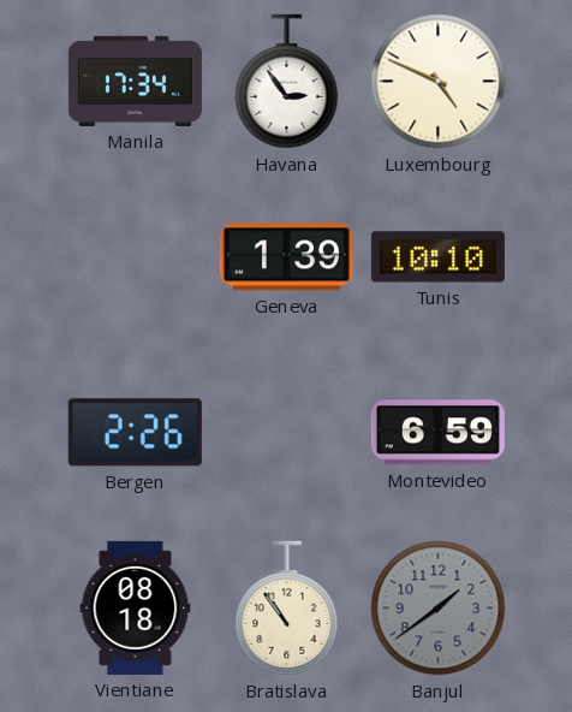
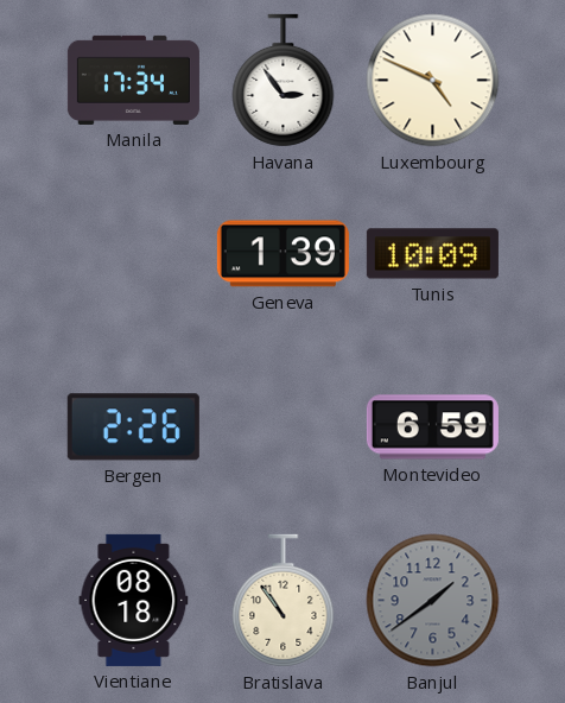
Tunis: 10:10 -> 10:09
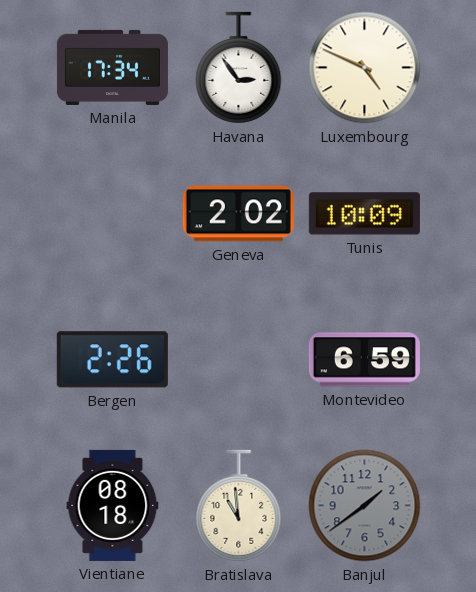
Geneva: 1:39 -> 2:02
Bratislava: 10:54 -> 10:59
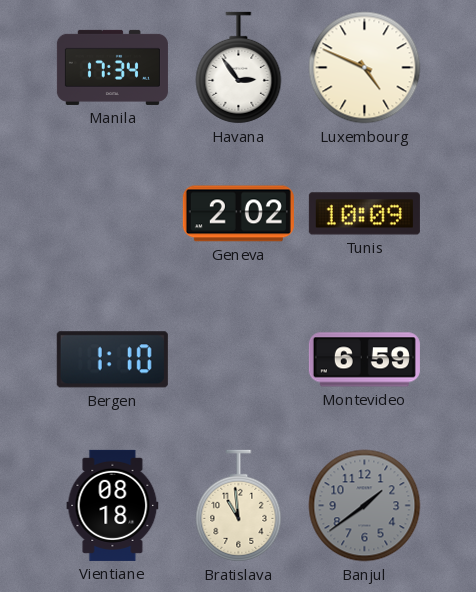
Bergen: 2:26 -> 1:10
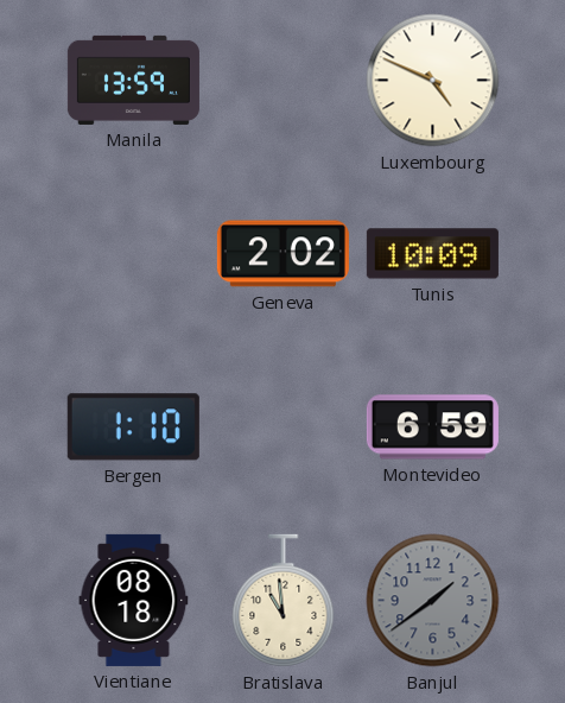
Manila: 17:34 -> 13:59
Havana: 2:54 -> none
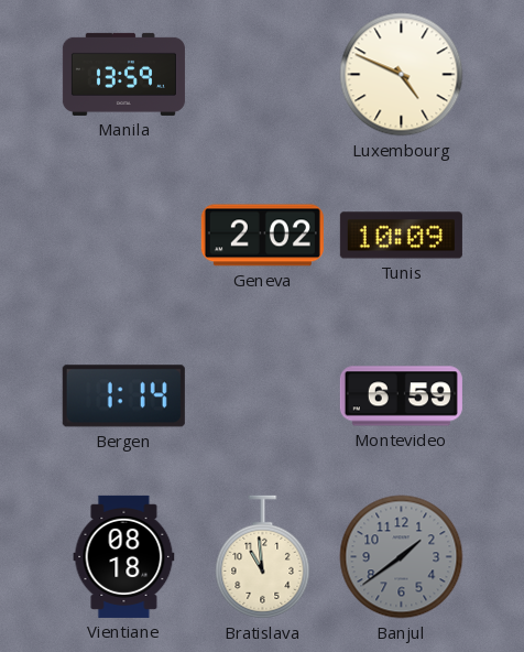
Bergen: 1:10 -> 1:14
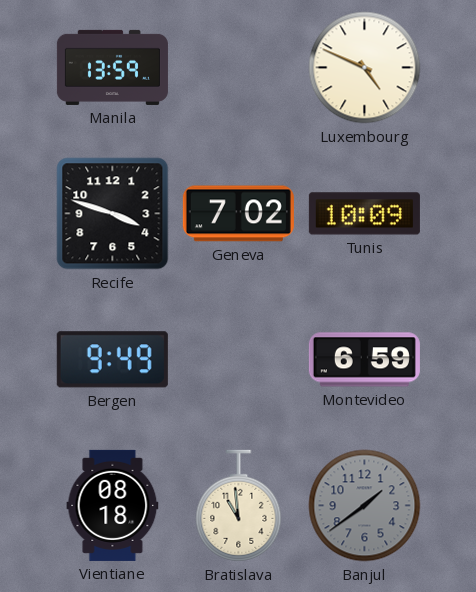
Recife: none -> 3:48
Geneva: 2:02 -> 7:02
Bergen: 1:14 -> 9:49
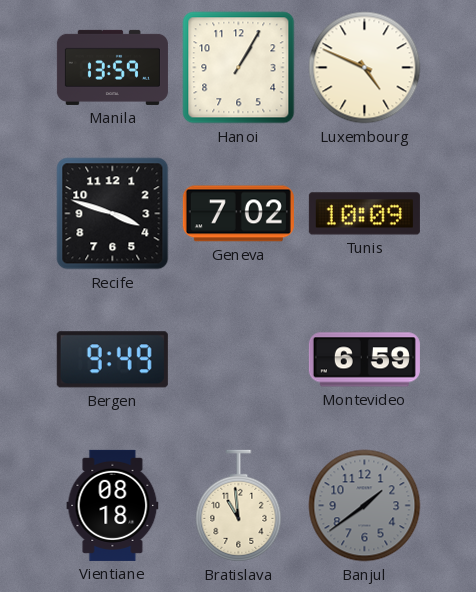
Hanoi: none -> 1:05
